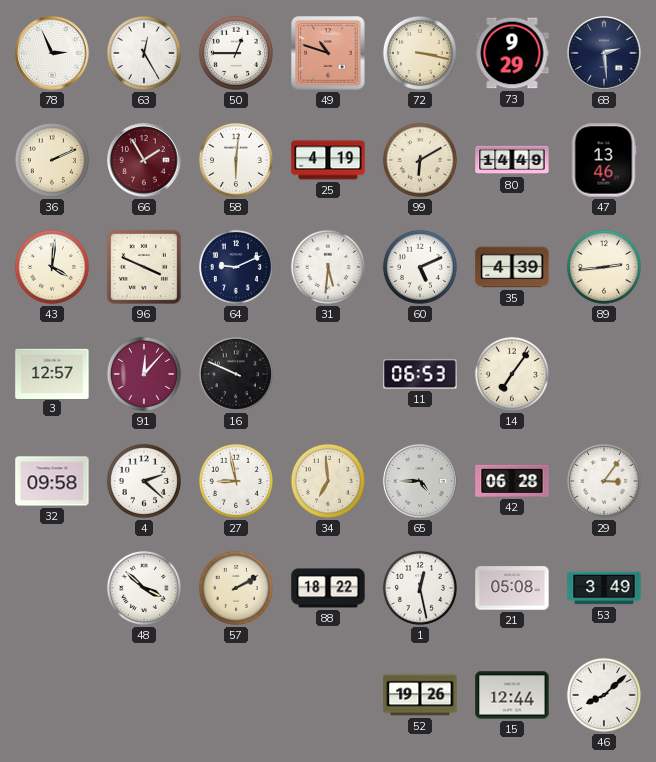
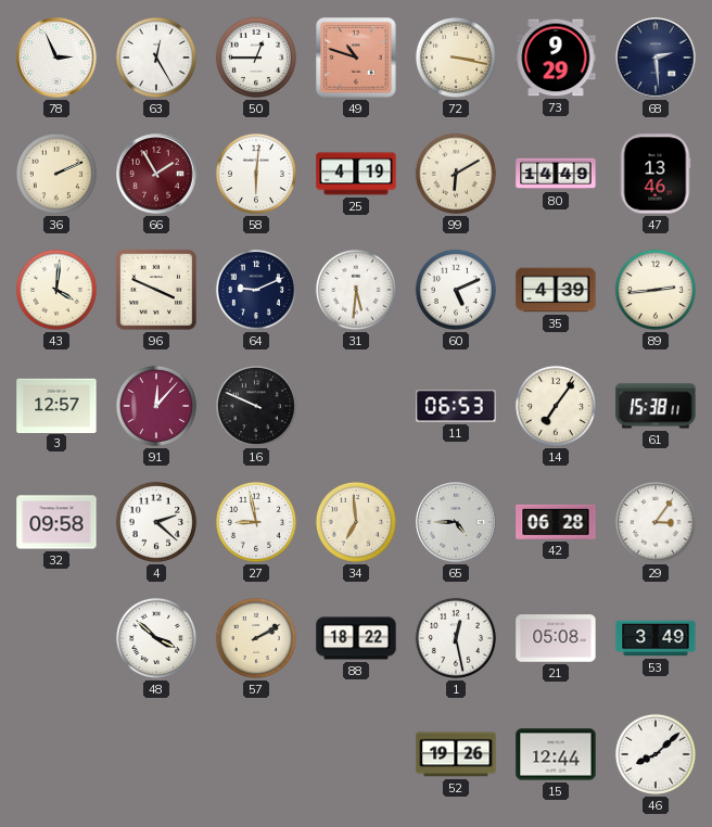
61: none -> 15:38
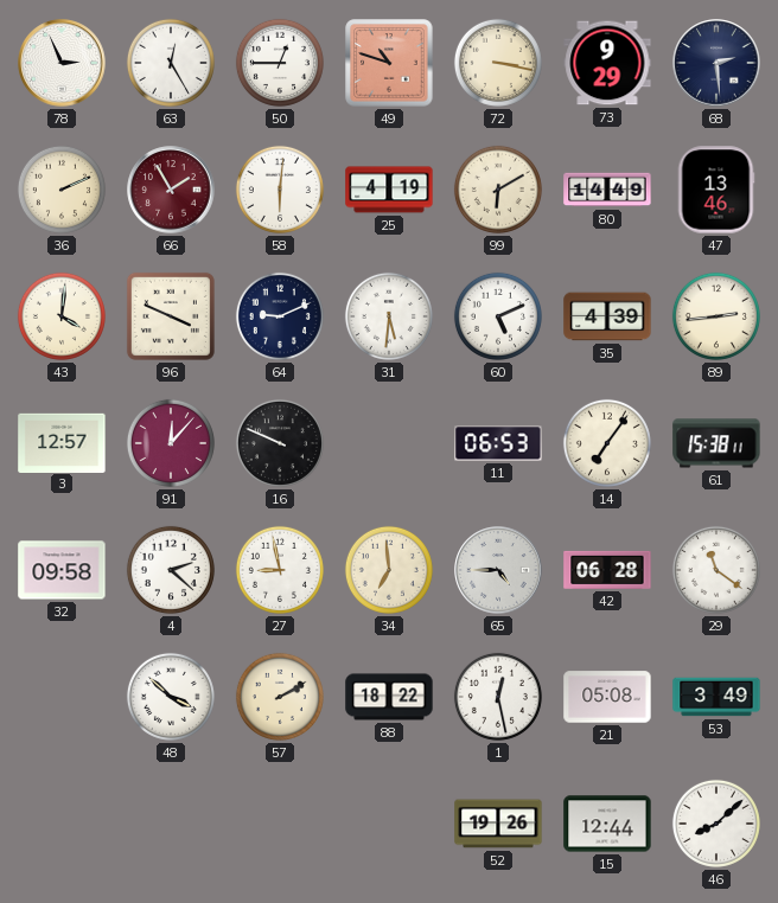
29: 3:06 -> 11:21
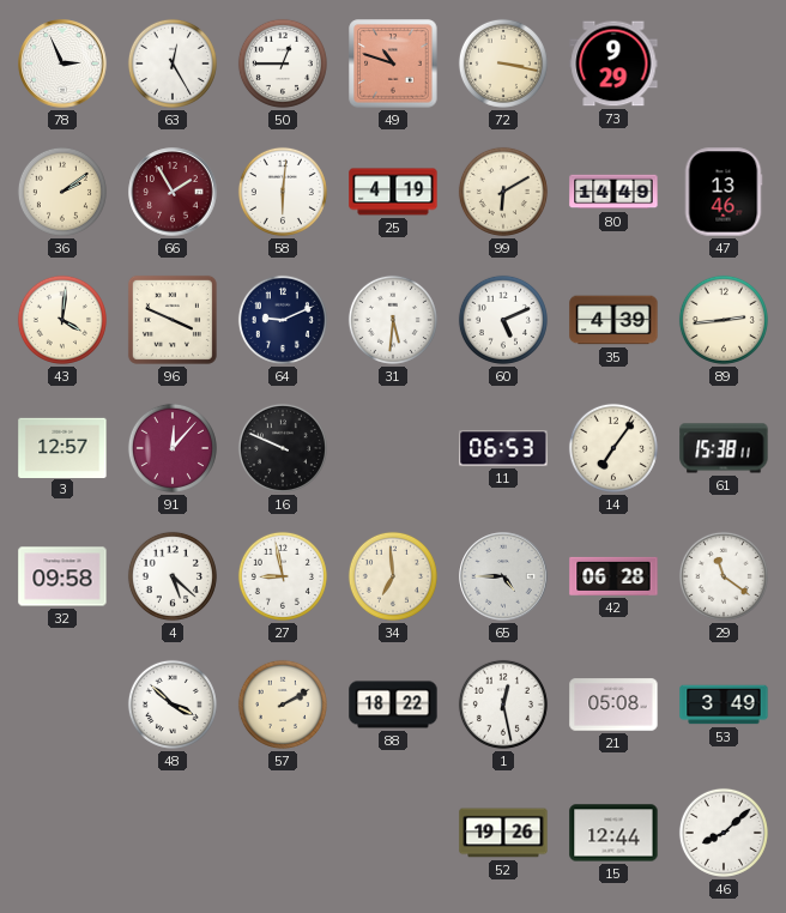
68: 2:29 -> none
36: 2:11 -> 2:09
4: 2:22 -> 5:22
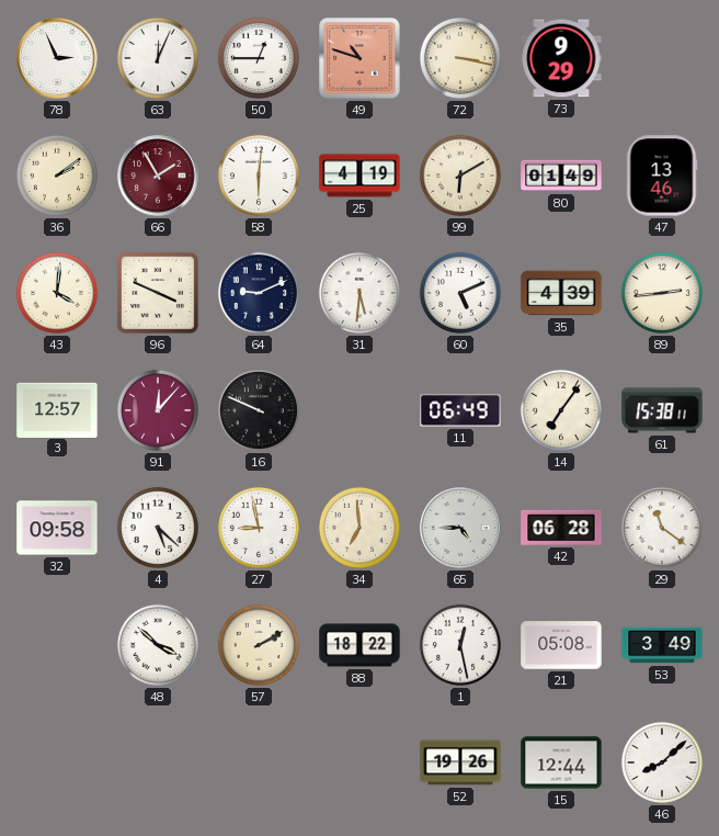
63: 12:25 -> 12:04
80: 14:49 -> 01:49
11: 06:53 -> 06:49
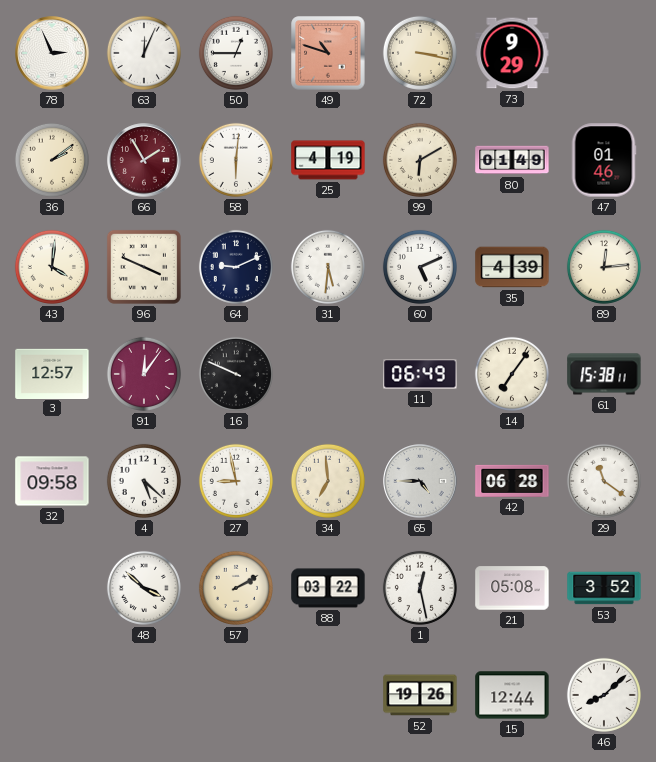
47: 13:46 -> 01:46
89: 2:44 -> 12:14
91: 12:07 -> 12:06
88: 18:22 -> 03:22
53: 3:49 -> 3:52
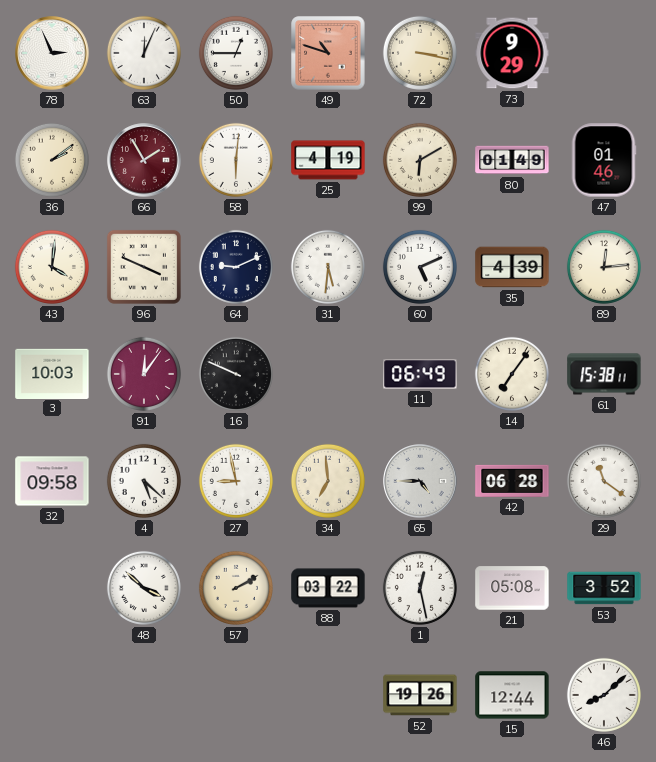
3: 12:57 -> 10:03
